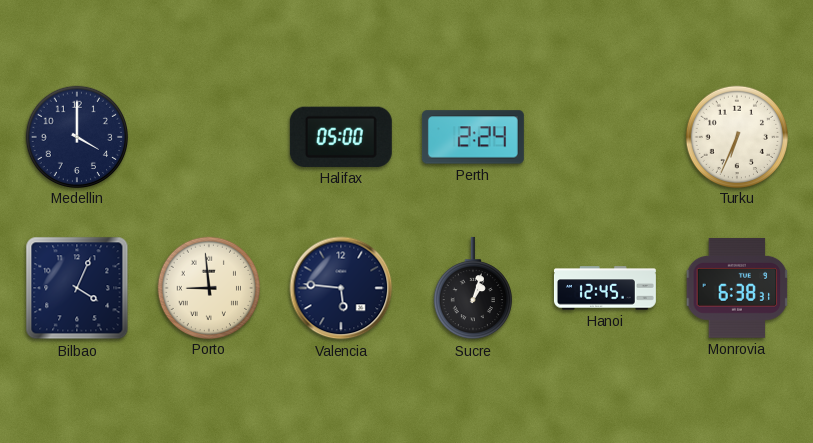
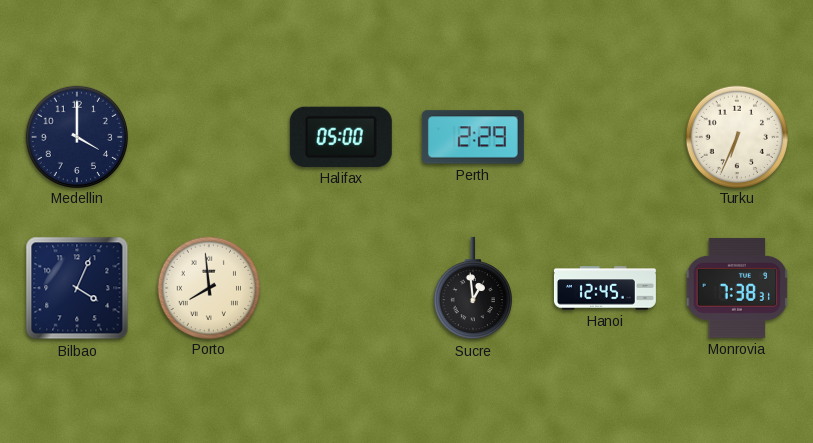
Perth: 2:24 -> 2:29
Porto: 8:59 -> 7:59
Valencia: 5:46 -> none
Sucre: 1:03 -> 12:59
Monrovia: 6:38 -> 7:38
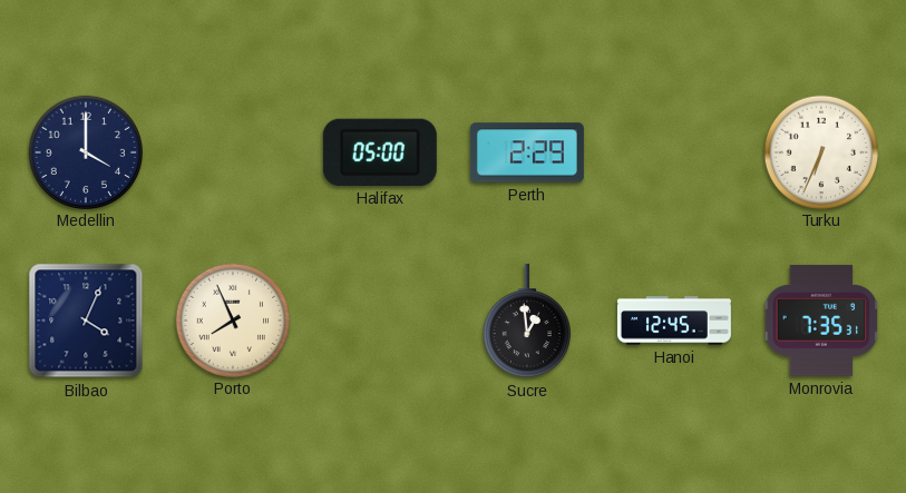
Porto: 7:59 -> 7:56
Monrovia: 7:38 -> 7:35
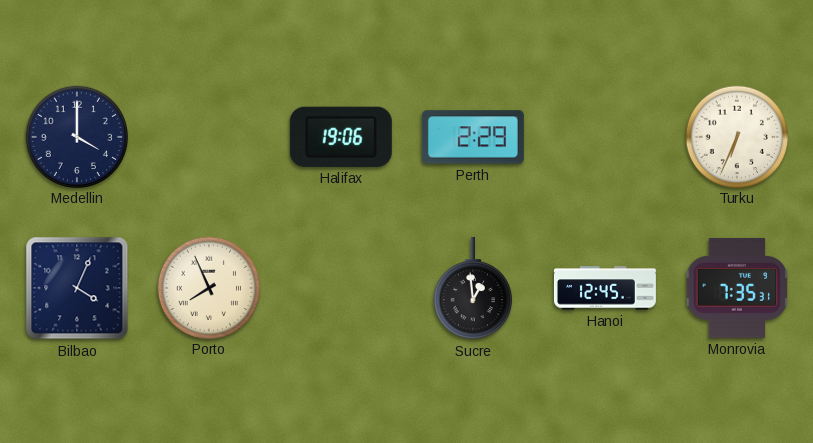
Halifax: 05:00 -> 19:06
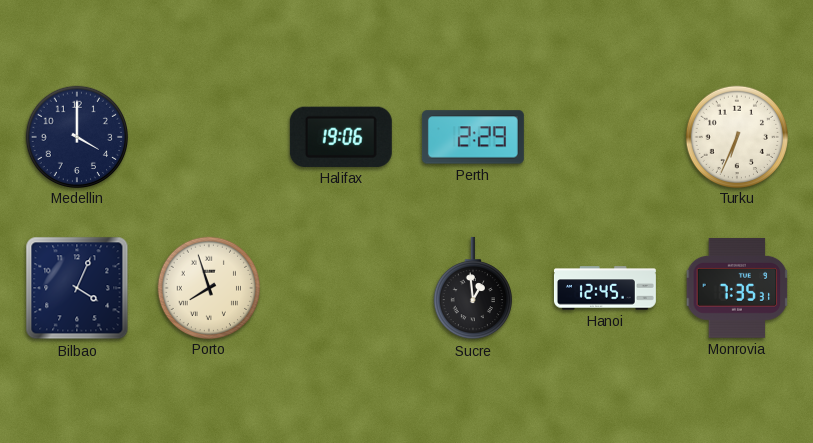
Porto: 7:56 -> 7:57
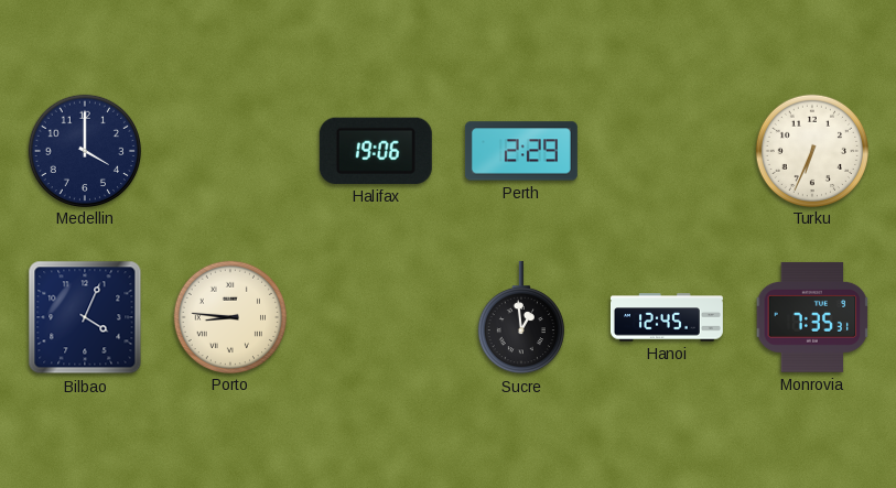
Porto: 7:57 -> 8:46
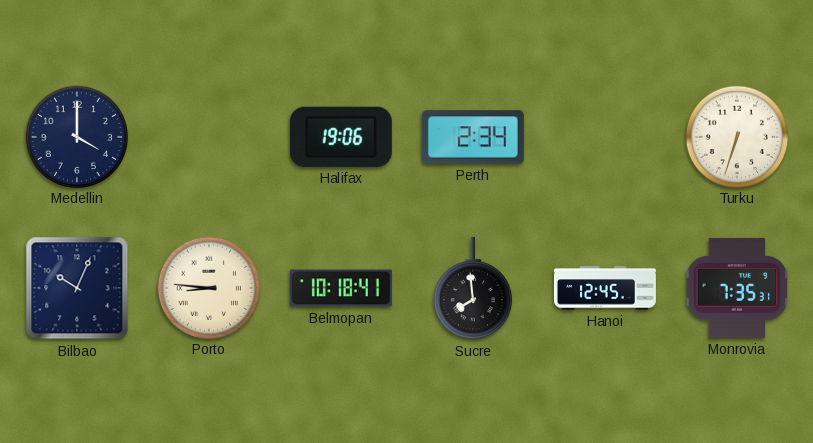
Perth: 2:29 -> 2:34
Turku: 6:34 -> 6:33
Bilbao: 4:04 -> 10:04
Belmopan: none -> 10:18
Sucre: 12:59 -> 7:59
